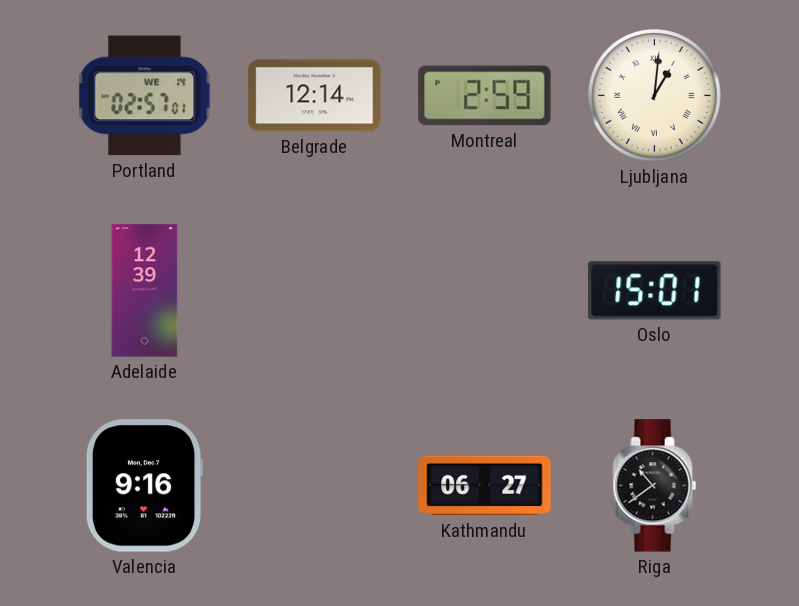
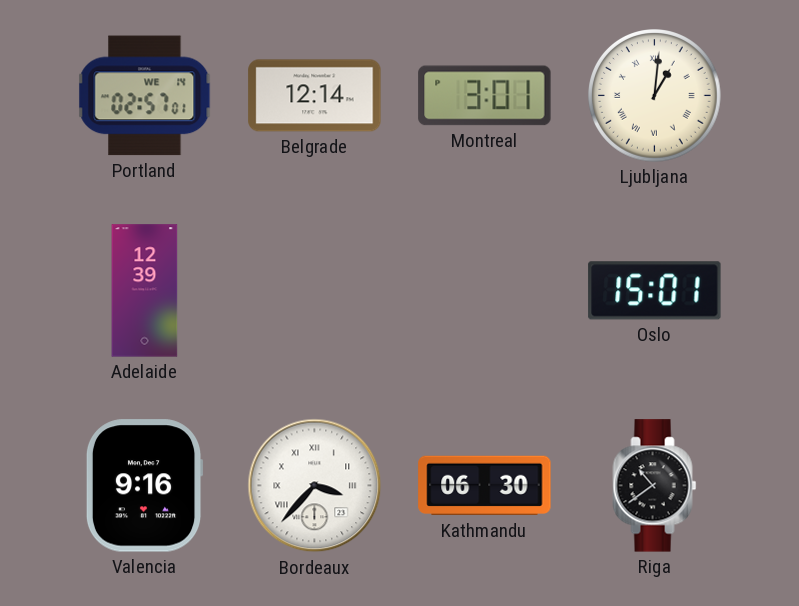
Montreal: 2:59 -> 3:01
Bordeaux: none -> 3:37
Kathmandu: 06:27 -> 06:30
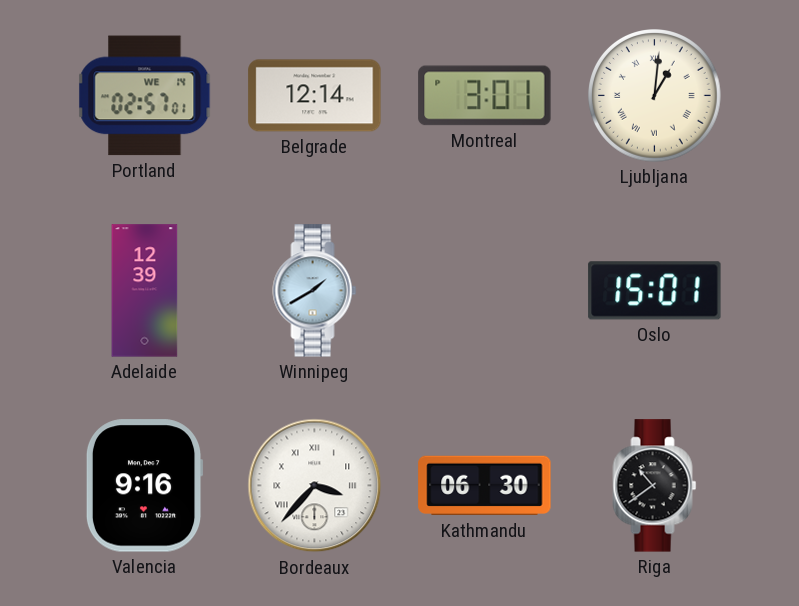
Winnipeg: none -> 1:40
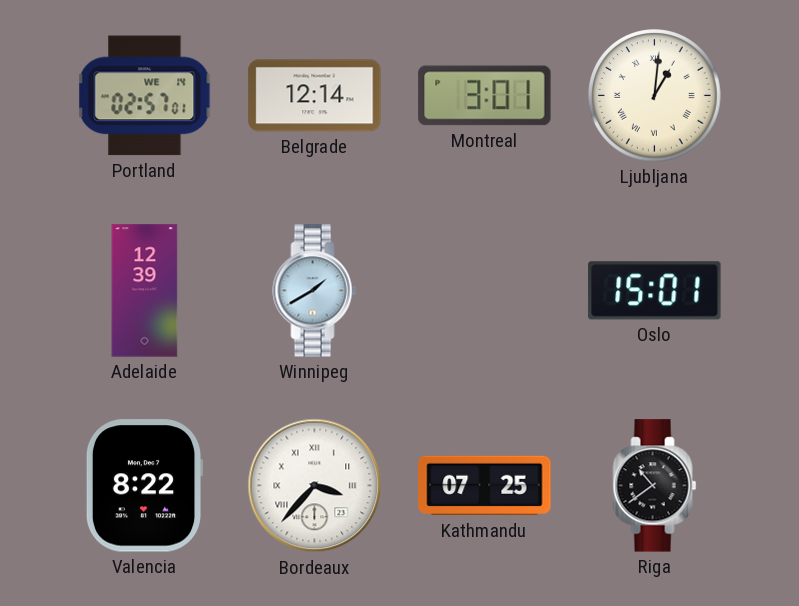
Valencia: 9:16 -> 8:22
Kathmandu: 06:30 -> 07:25
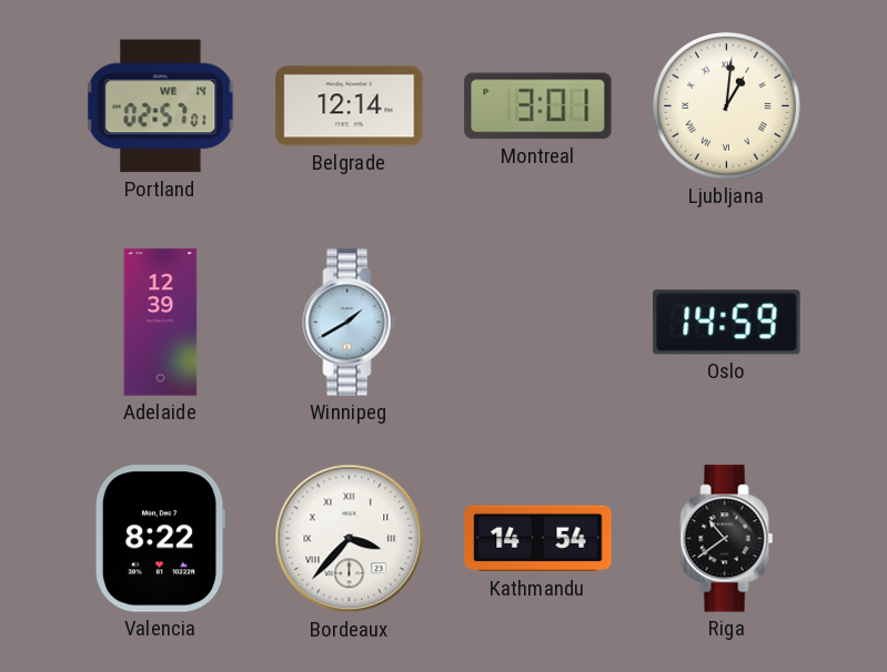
Oslo: 15:01 -> 14:59
Kathmandu: 07:25 -> 14:54
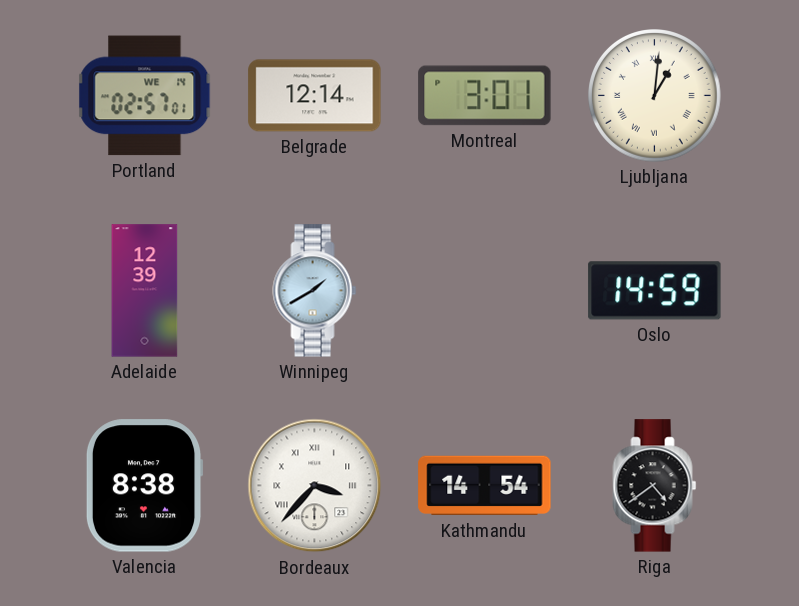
Valencia: 8:22 -> 8:38
Riga: 10:39 -> 4:39
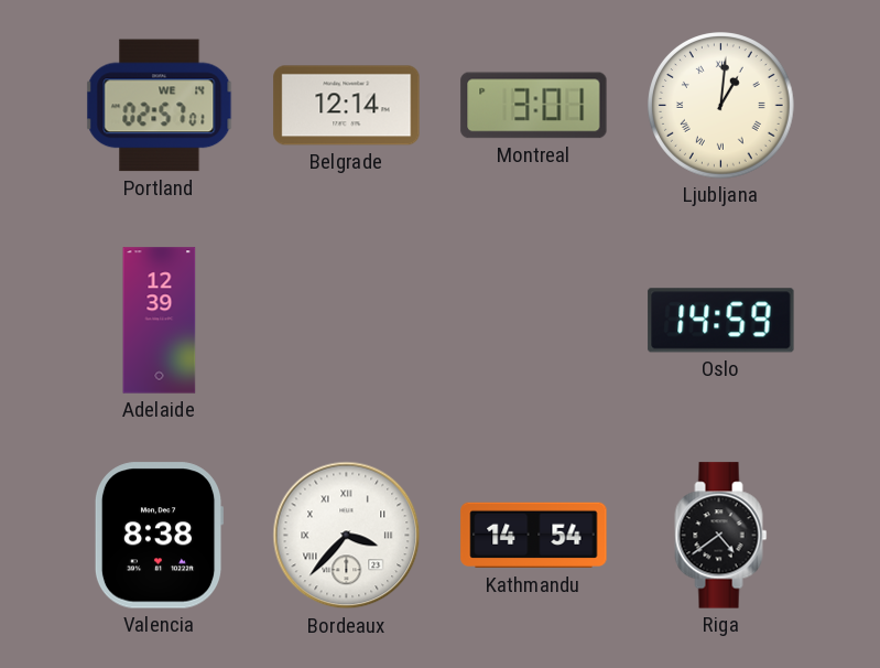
Winnipeg: 1:40 -> none
